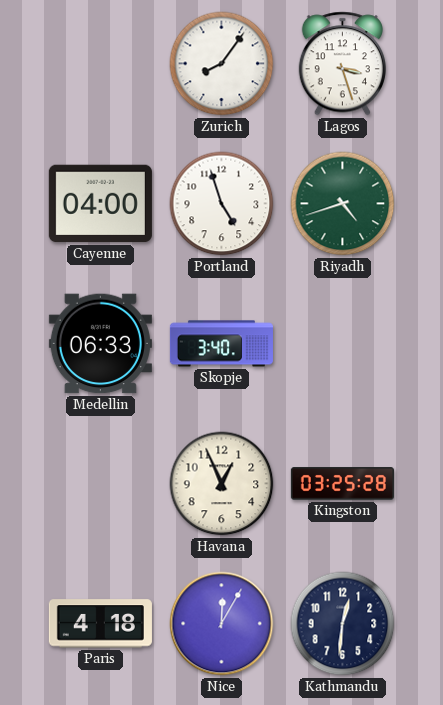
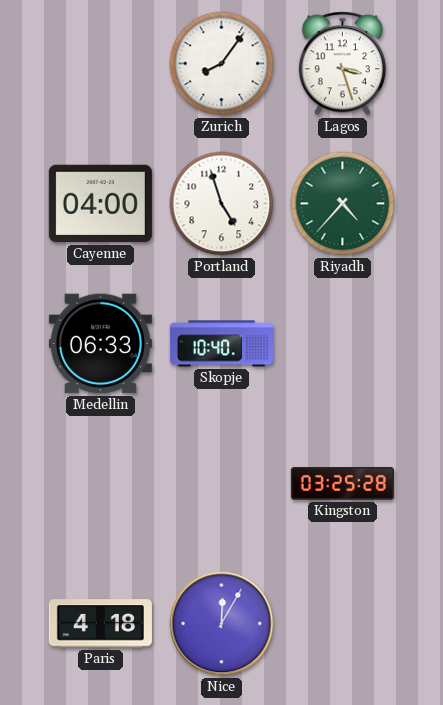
Riyadh: 4:42 -> 4:37
Skopje: 3:40 -> 10:40
Havana: 12:56 -> none
Kathmandu: 12:31 -> none
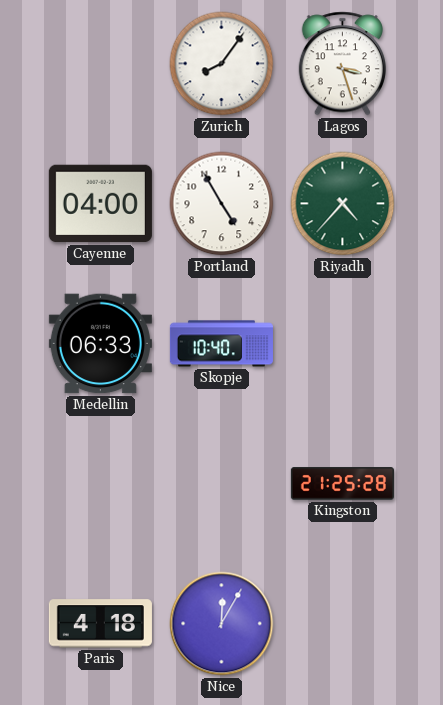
Portland: 4:57 -> 4:55
Kingston: 03:25 -> 21:25
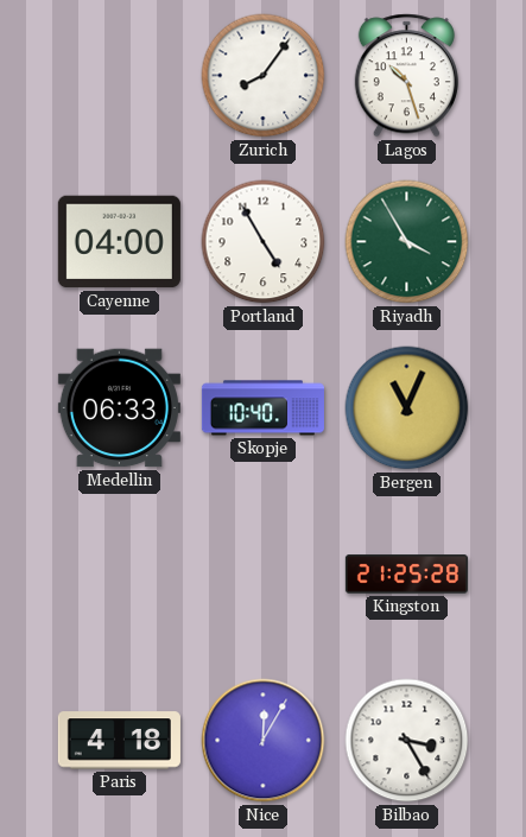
Lagos: 3:27 -> 10:27
Riyadh: 4:37 -> 3:55
Bergen: none -> 11:04
Bilbao: none -> 3:25
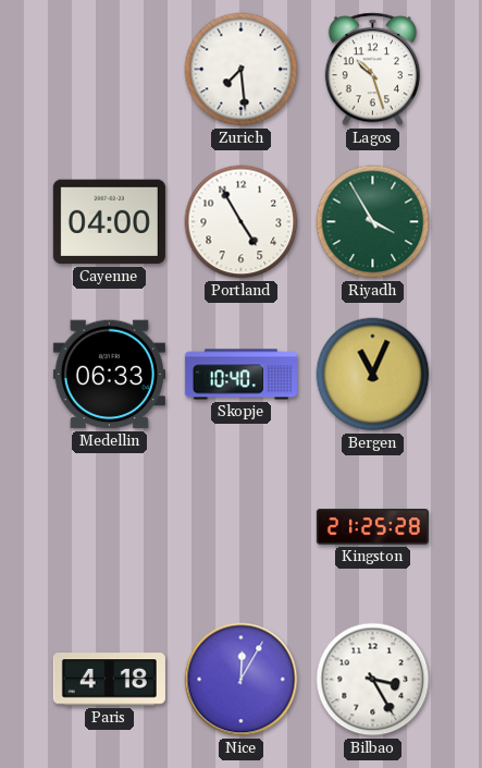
Zurich: 8:06 -> 7:29
